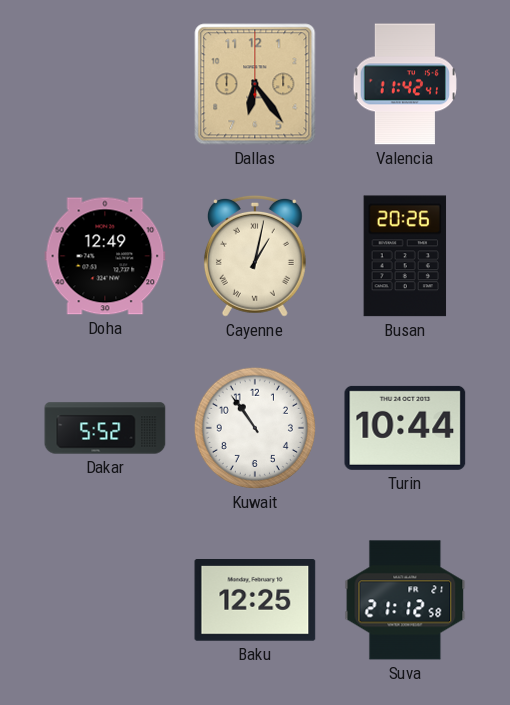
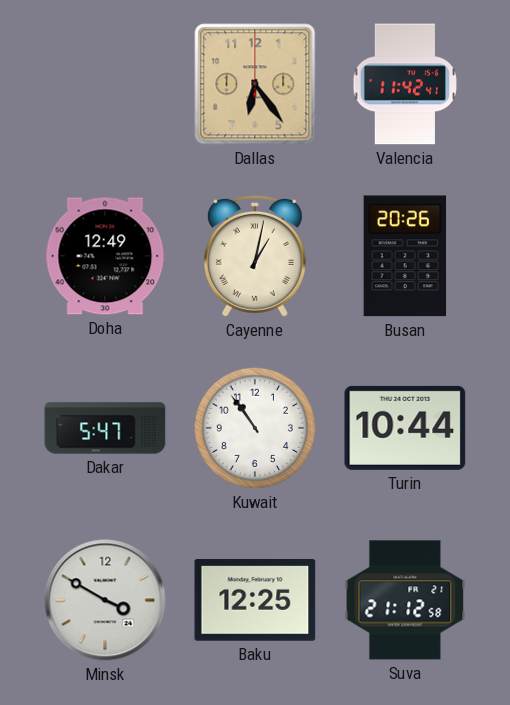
Dakar: 5:52 -> 5:47
Minsk: none -> 3:50
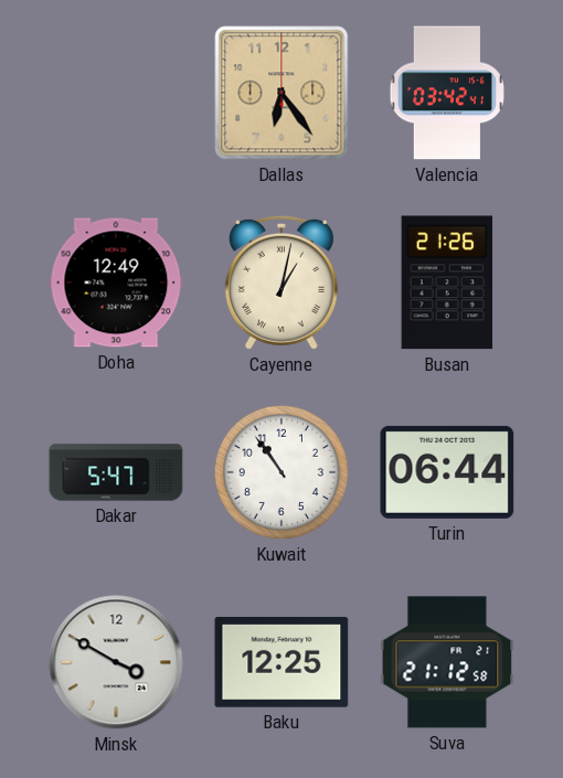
Valencia: 11:42 -> 03:42
Busan: 20:26 -> 21:26
Turin: 10:44 -> 06:44
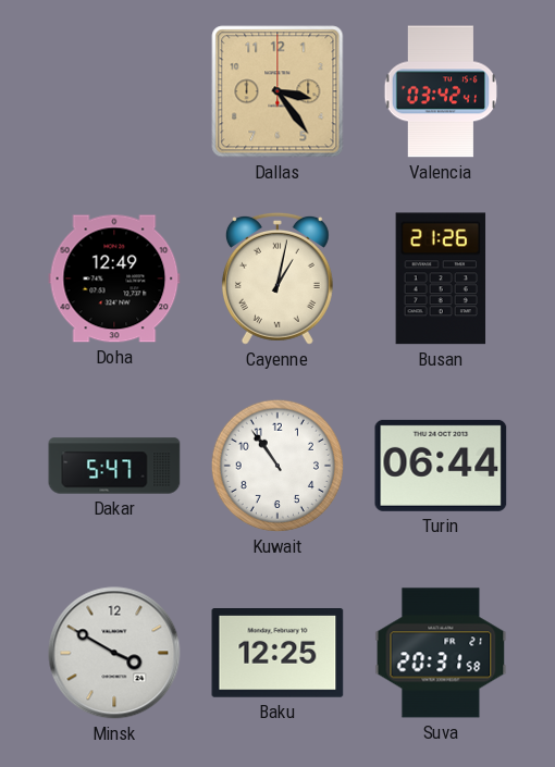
Dallas: 6:24 -> 3:24
Suva: 21:12 -> 20:31
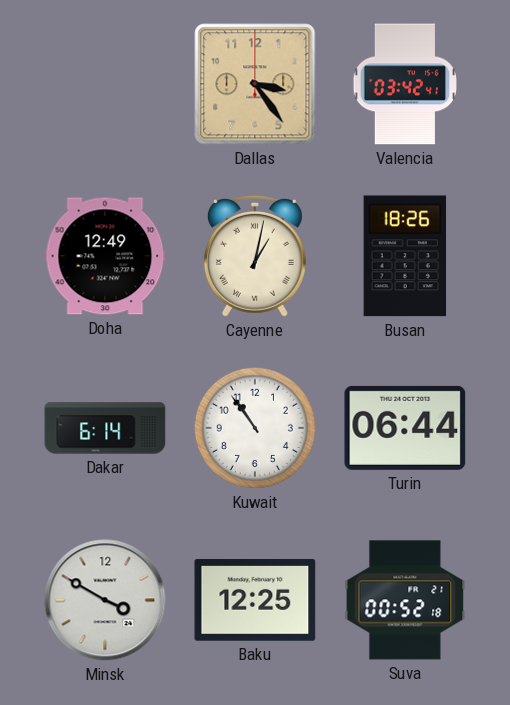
Busan: 21:26 -> 18:26
Dakar: 5:47 -> 6:14
Suva: 20:31 -> 00:52
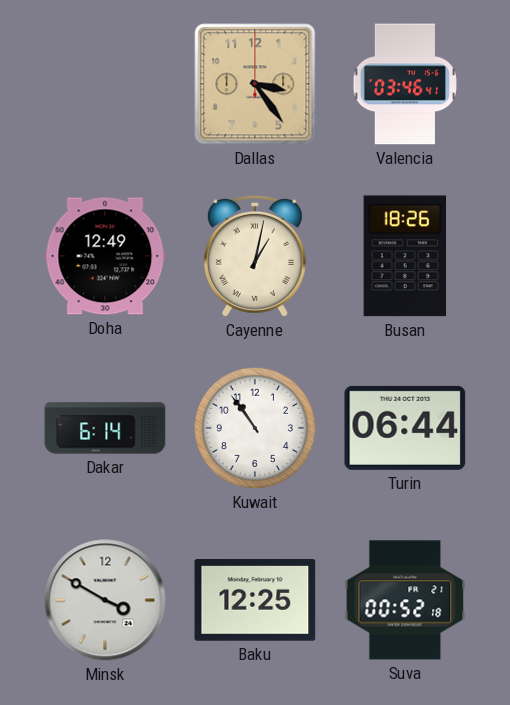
Valencia: 03:42 -> 03:46
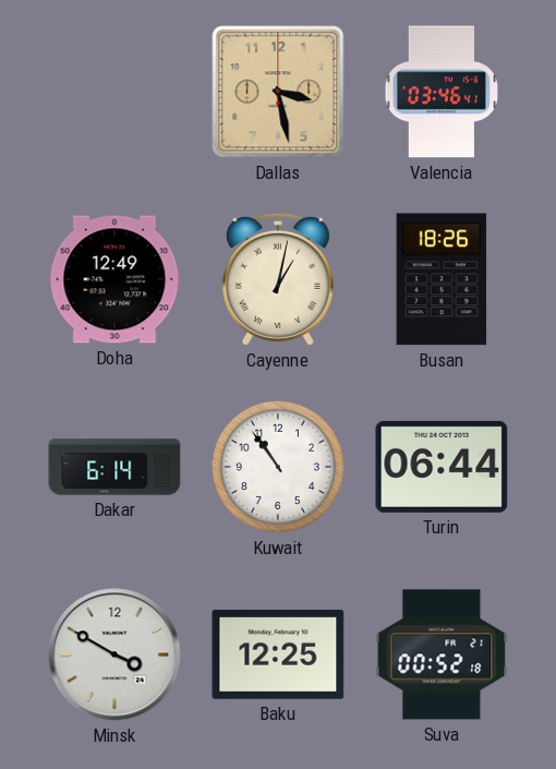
Dallas: 3:24 -> 3:28
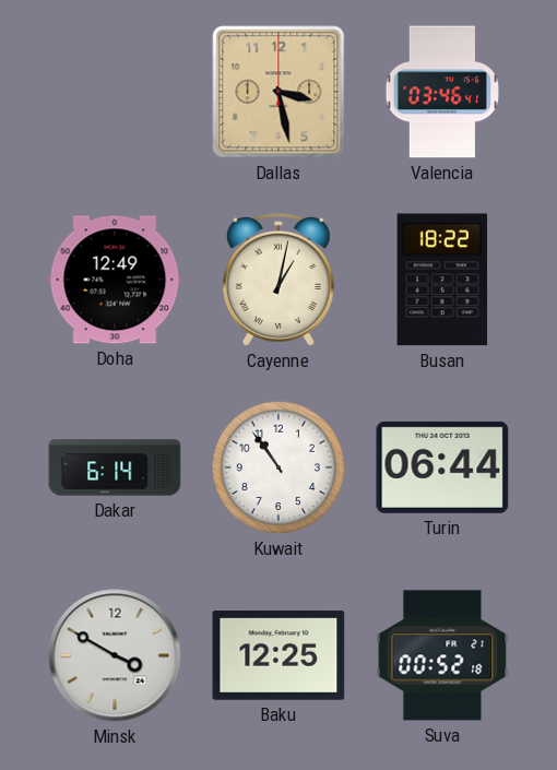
Busan: 18:26 -> 18:22
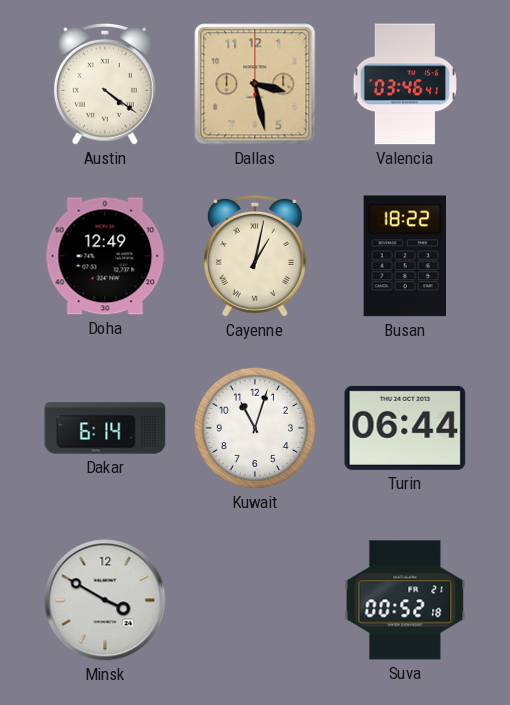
Austin: none -> 4:21
Kuwait: 10:54 -> 11:03
Baku: 12:25 -> none
